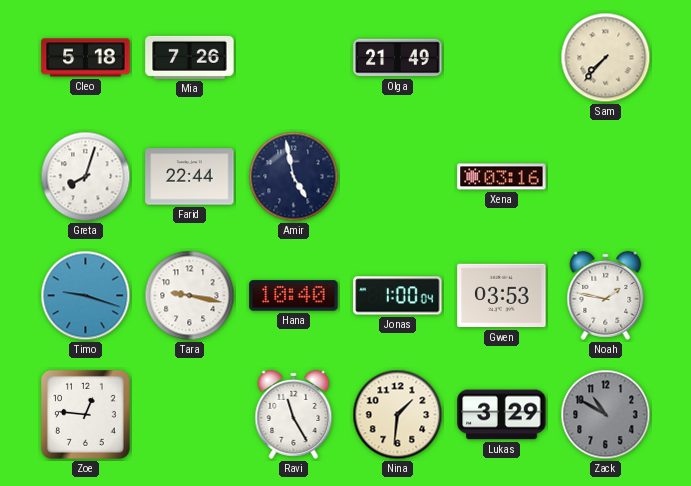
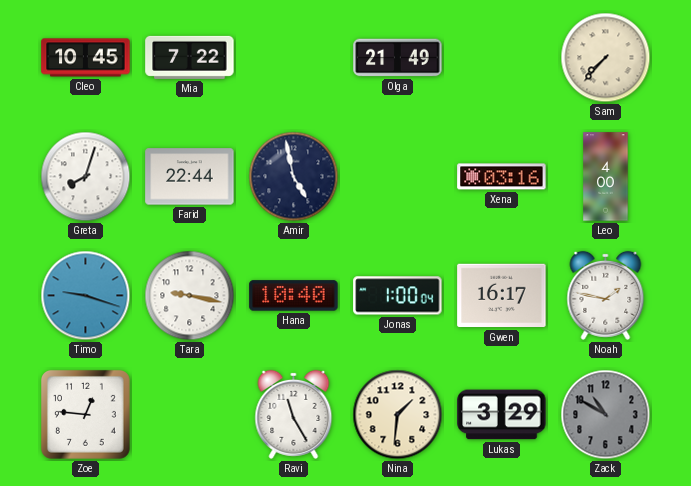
Cleo: 5:18 -> 10:45
Mia: 7:26 -> 7:22
Leo: none -> 4:00
Gwen: 03:53 -> 16:17
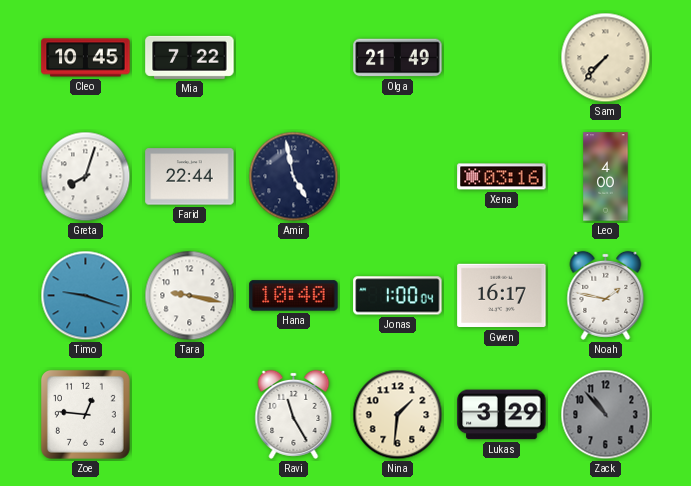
Zack: 10:50 -> 10:53
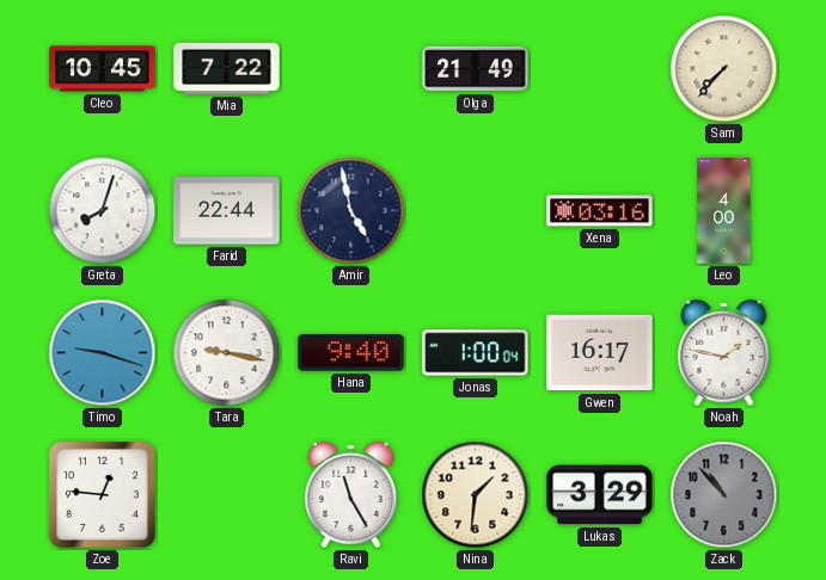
Hana: 10:40 -> 9:40
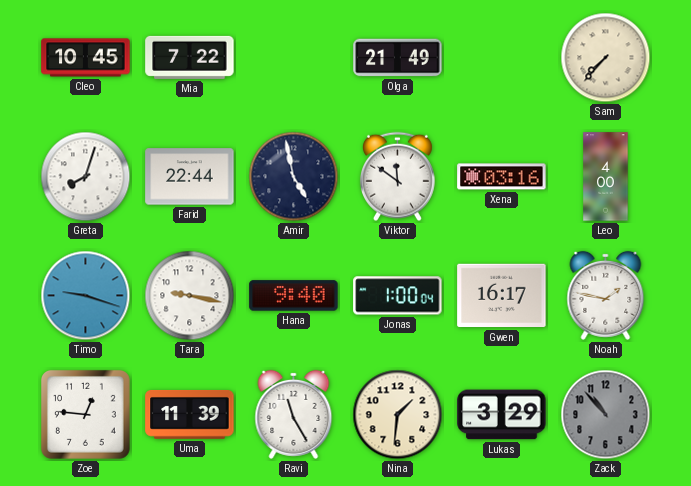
Viktor: none -> 11:51
Uma: none -> 11:39
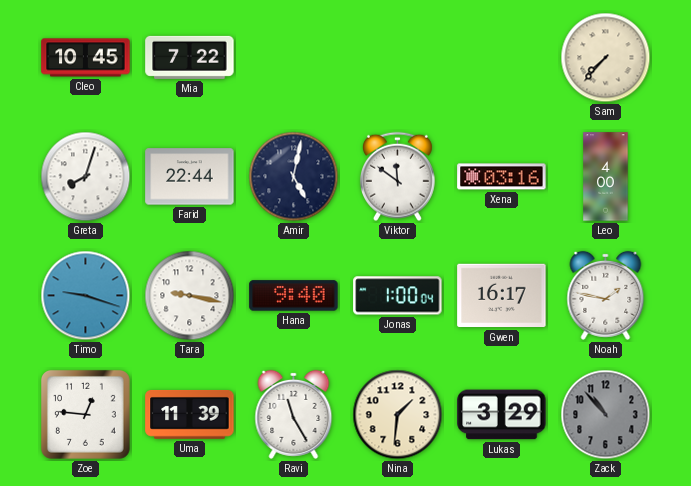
Olga: 21:49 -> none
Amir: 4:58 -> 5:02
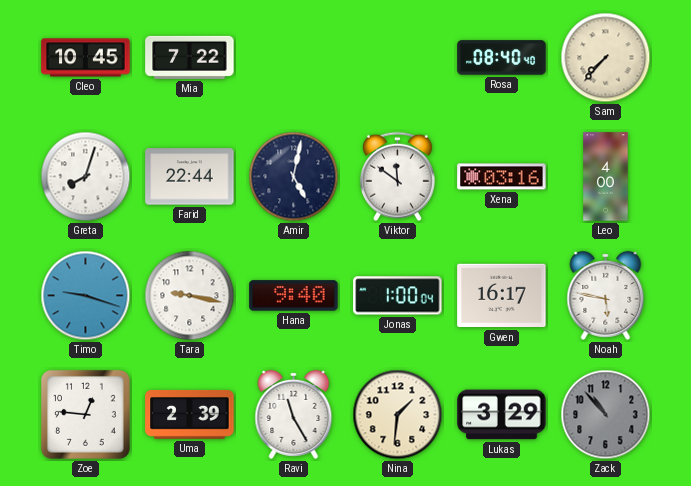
Rosa: none -> 08:40
Noah: 1:47 -> 5:47
Uma: 11:39 -> 2:39
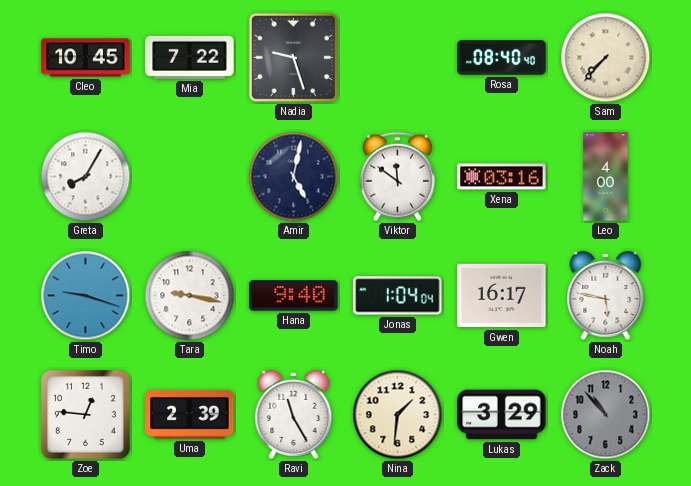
Nadia: none -> 9:27
Greta: 8:03 -> 8:05
Farid: 22:44 -> none
Jonas: 1:00 -> 1:04
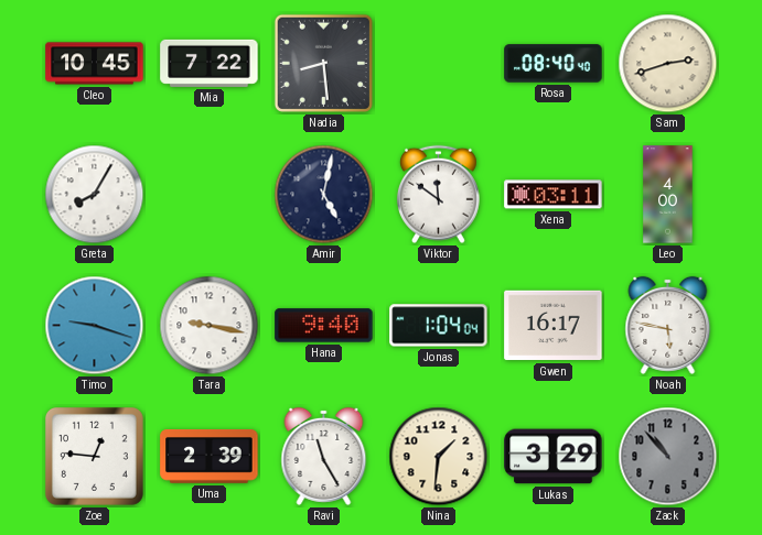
Nadia: 9:27 -> 8:29
Sam: 7:37 -> 2:42
Xena: 03:16 -> 03:11
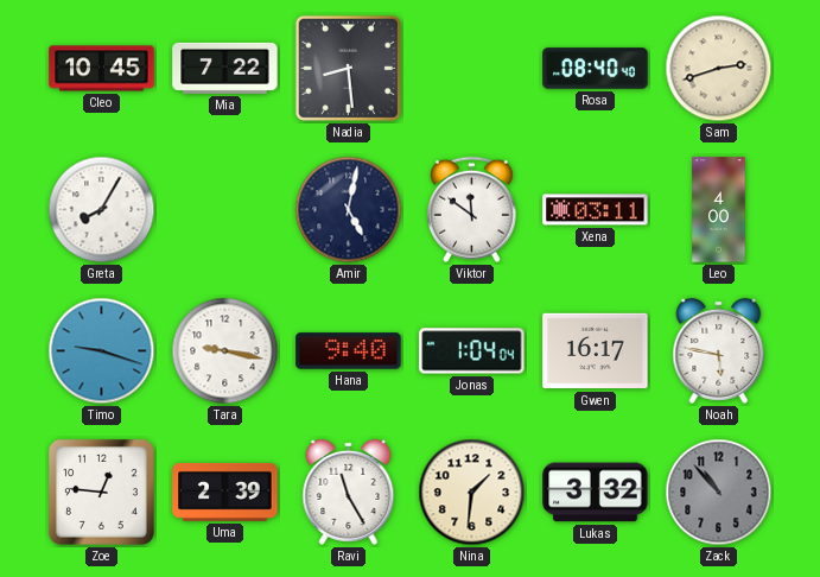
Lukas: 3:29 -> 3:32
